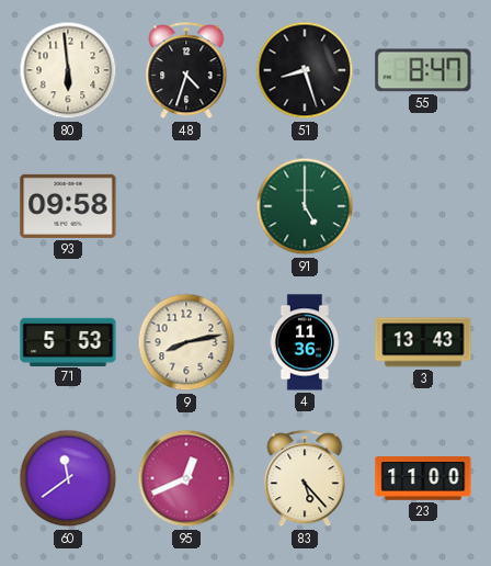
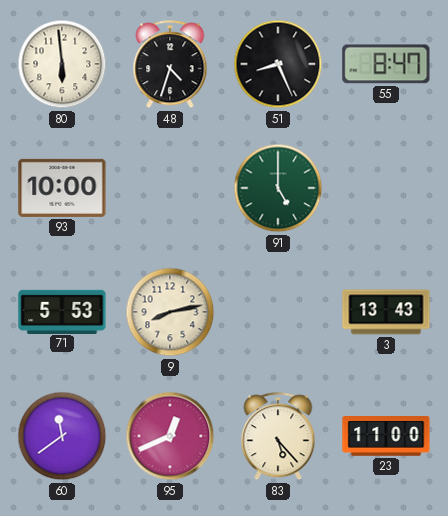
51: 8:27 -> 8:26
93: 09:58 -> 10:00
4: 11:36 -> none
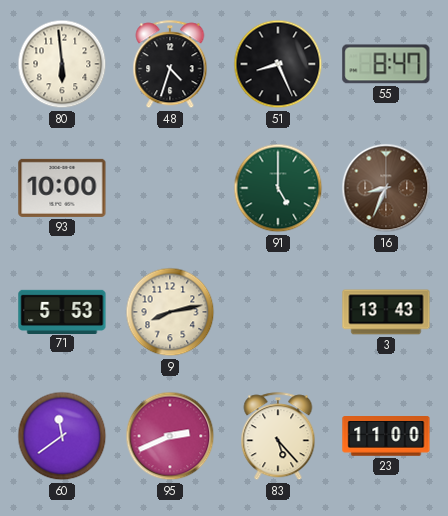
16: none -> 8:34
95: 12:41 -> 2:41
